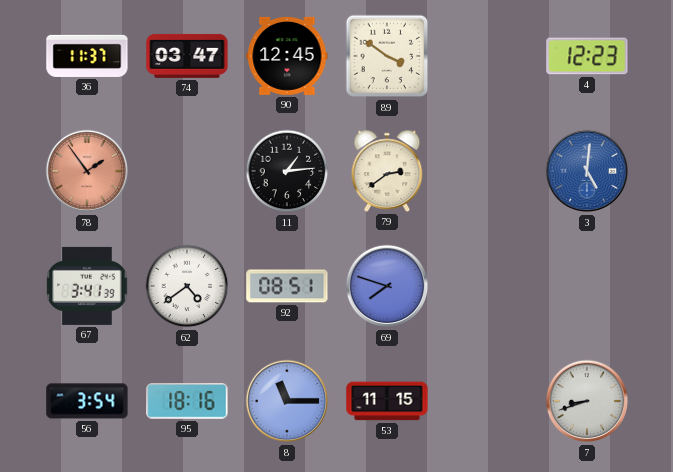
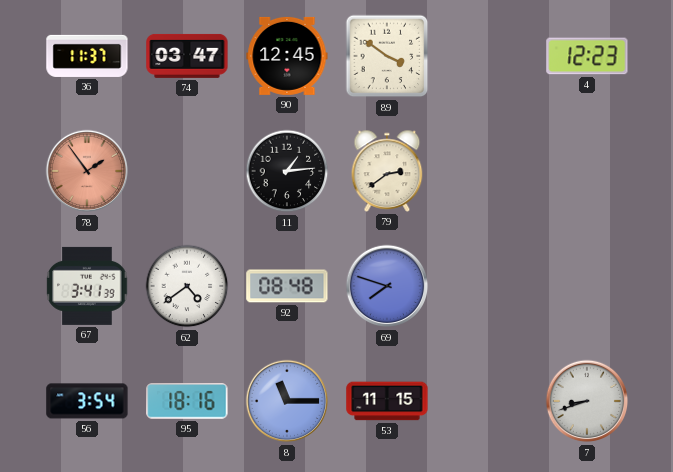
3: 5:01 -> none
92: 08:51 -> 08:48
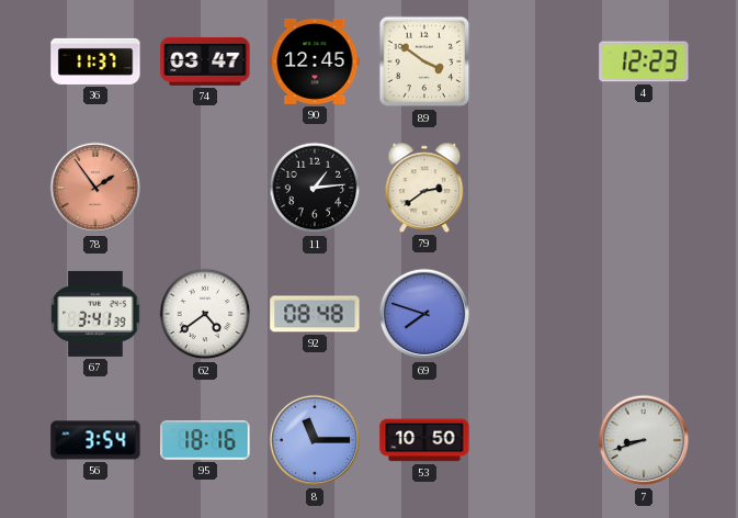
53: 11:15 -> 10:50
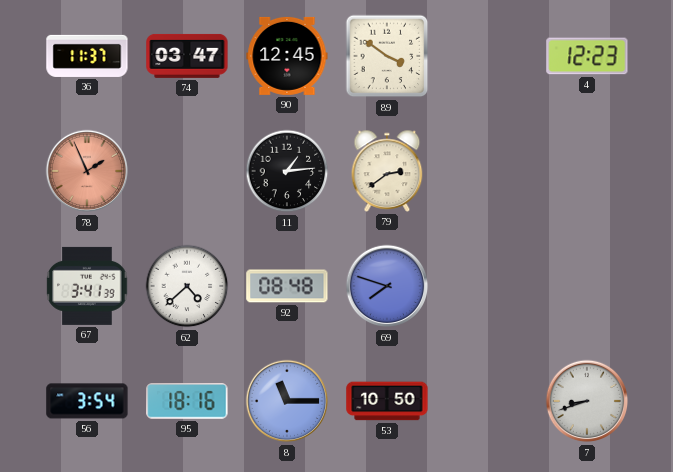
78: 1:54 -> 1:56
62: 4:39 -> 4:38
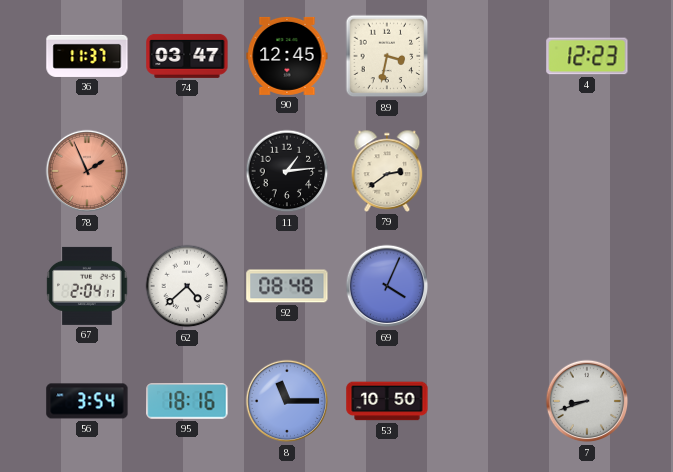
89: 3:51 -> 3:32
67: 3:41 -> 2:04
69: 7:48 -> 4:04
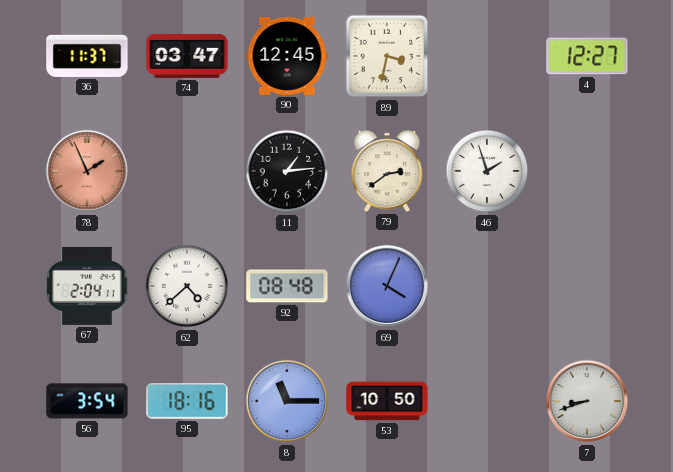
4: 12:23 -> 12:27
46: none -> 1:57
